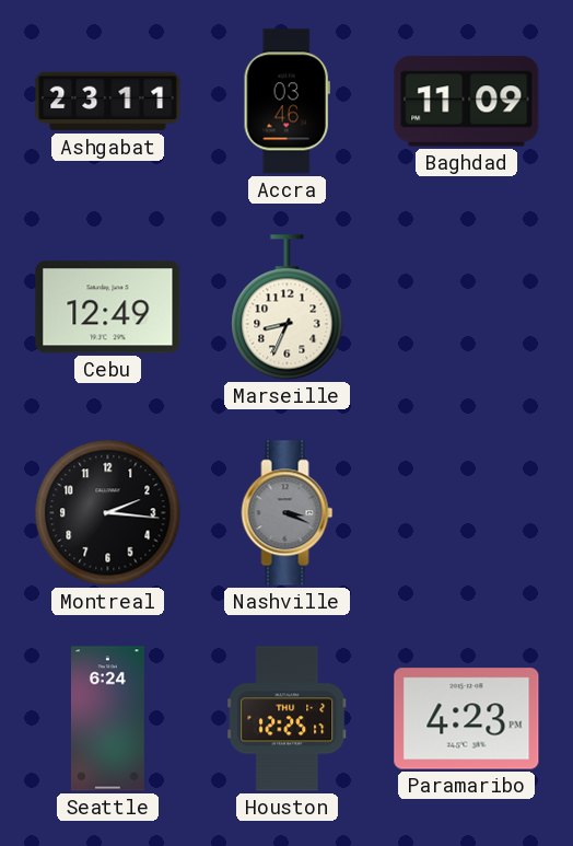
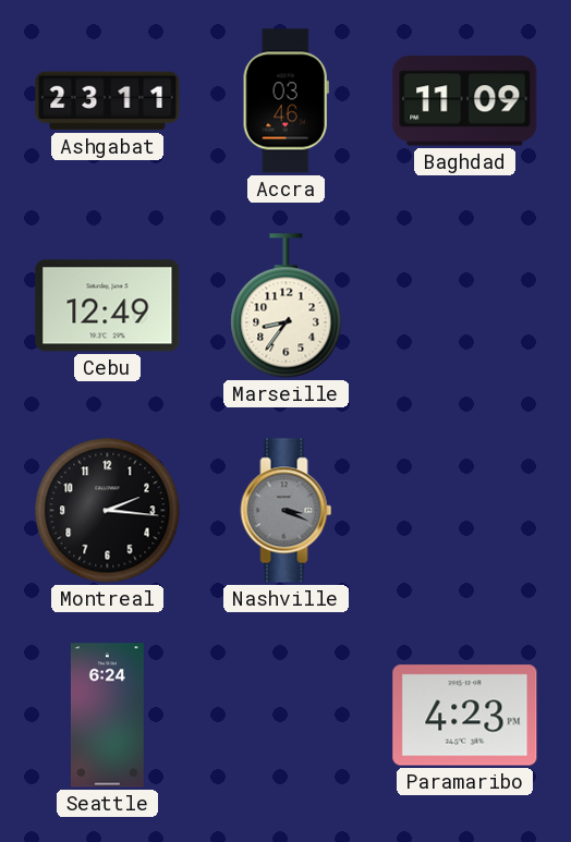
Marseille: 8:34 -> 8:36
Houston: 12:25 -> none
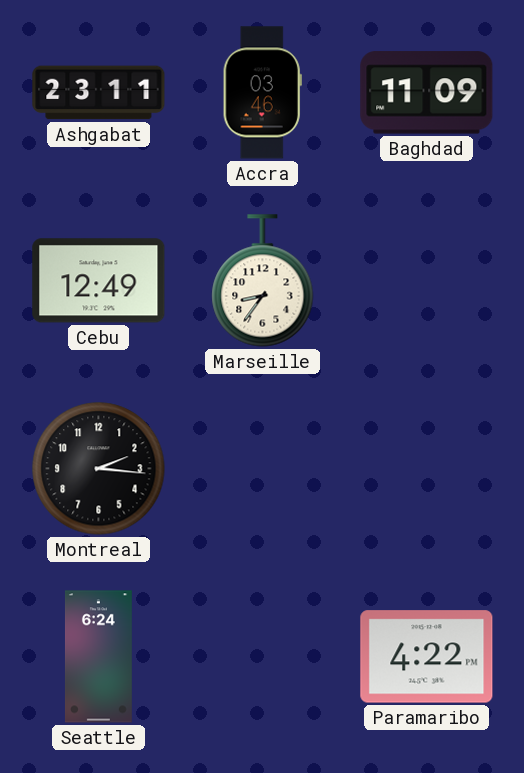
Nashville: 3:19 -> none
Paramaribo: 4:23 -> 4:22
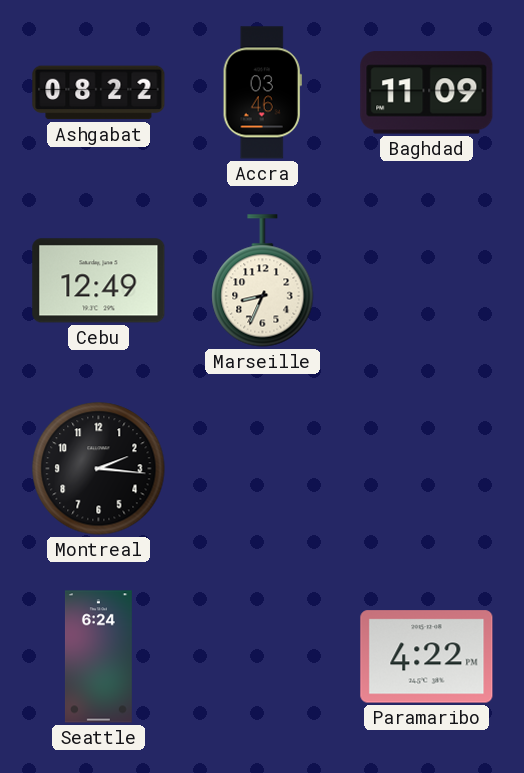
Ashgabat: 23:11 -> 08:22
Marseille: 8:36 -> 8:34
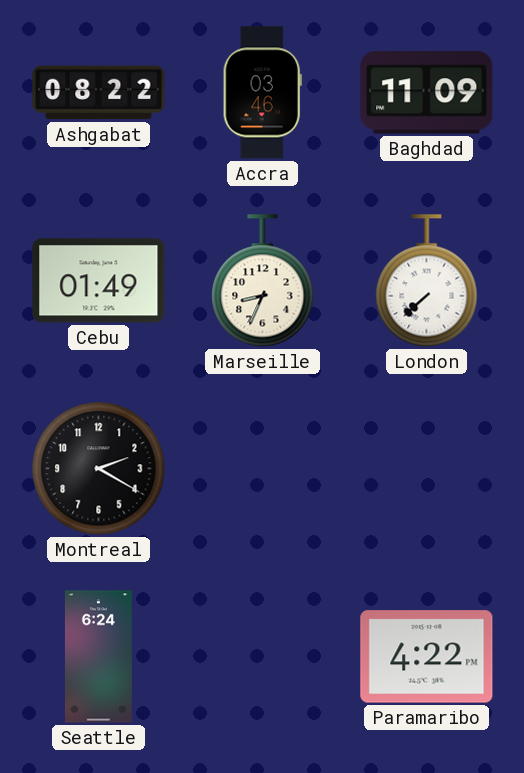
Cebu: 12:49 -> 01:49
London: none -> 7:38
Montreal: 2:16 -> 2:20
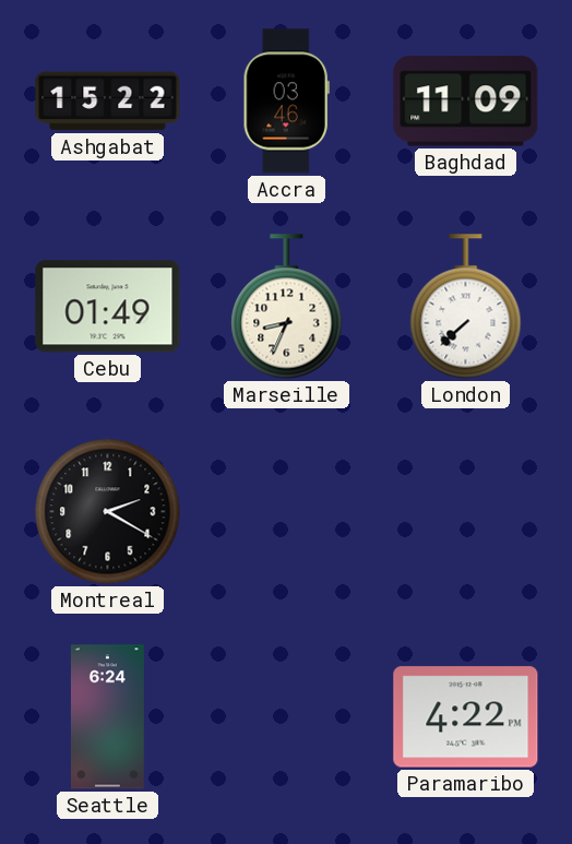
Ashgabat: 08:22 -> 15:22
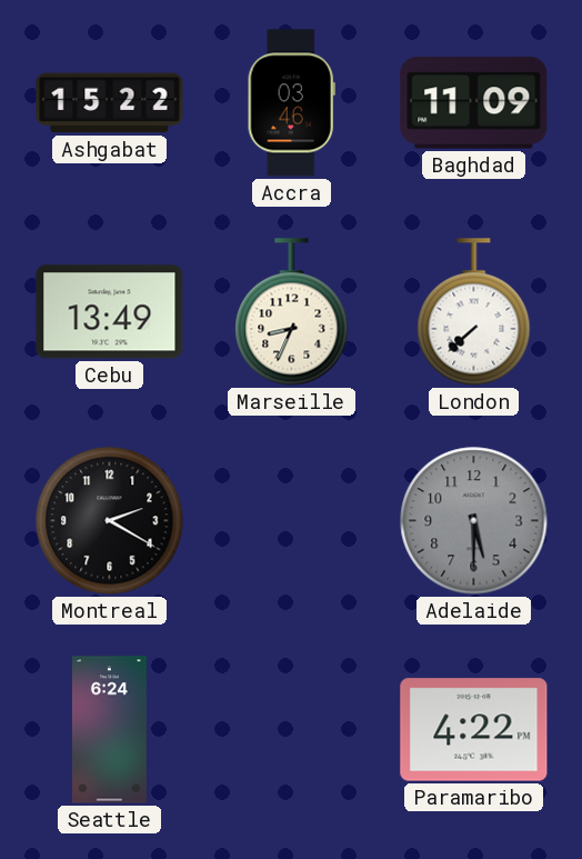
Cebu: 01:49 -> 13:49
Adelaide: none -> 5:30
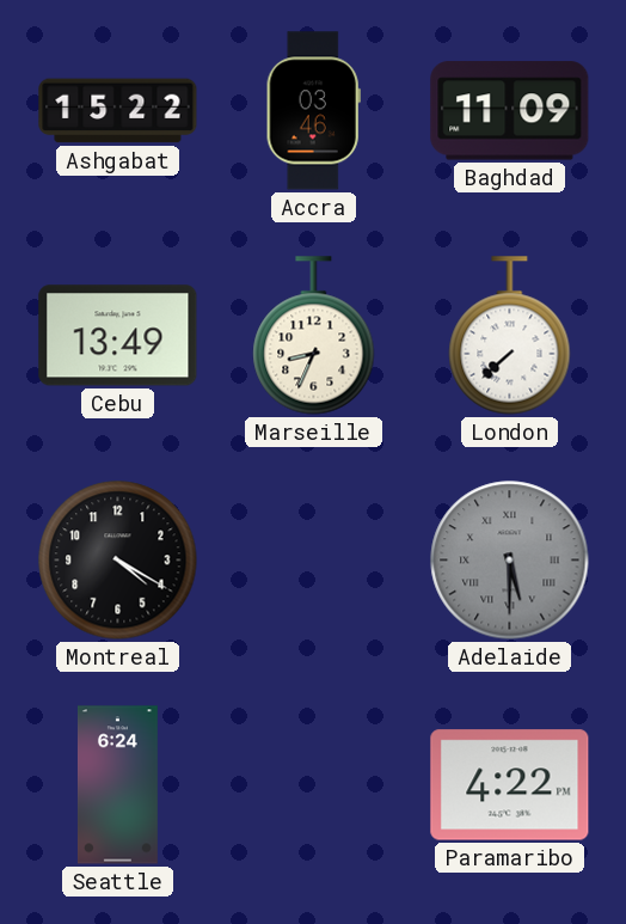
Montreal: 2:20 -> 4:20
Adelaide numerals: Arabic -> Roman
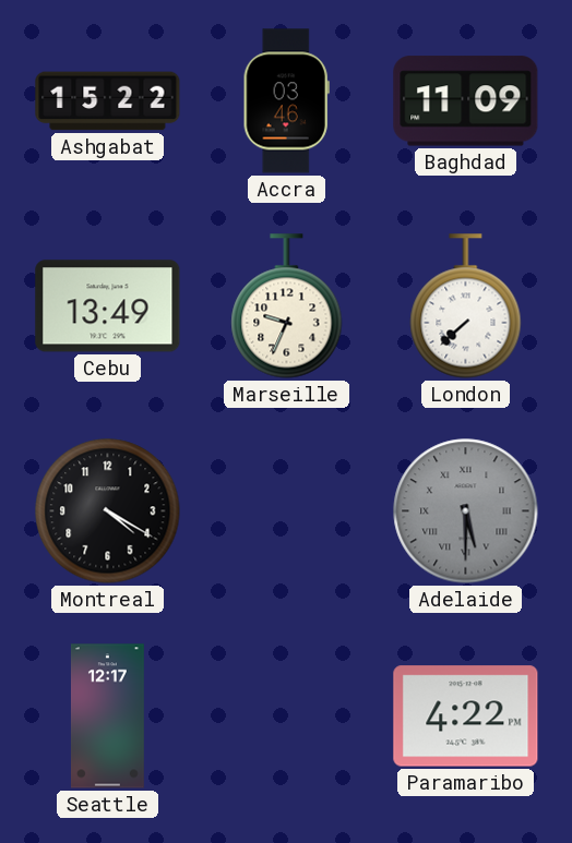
Marseille: 8:34 -> 9:34
Seattle: 6:24 -> 12:17
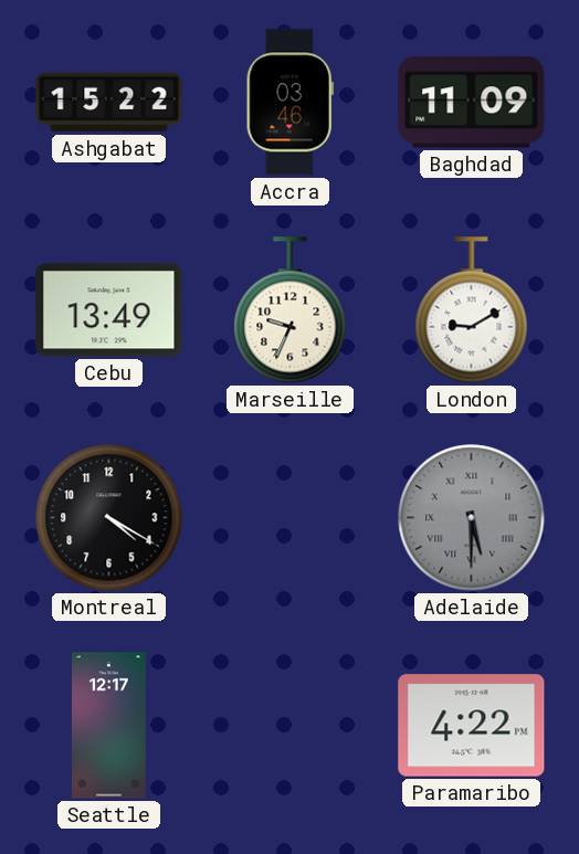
London: 7:38 -> 9:10
